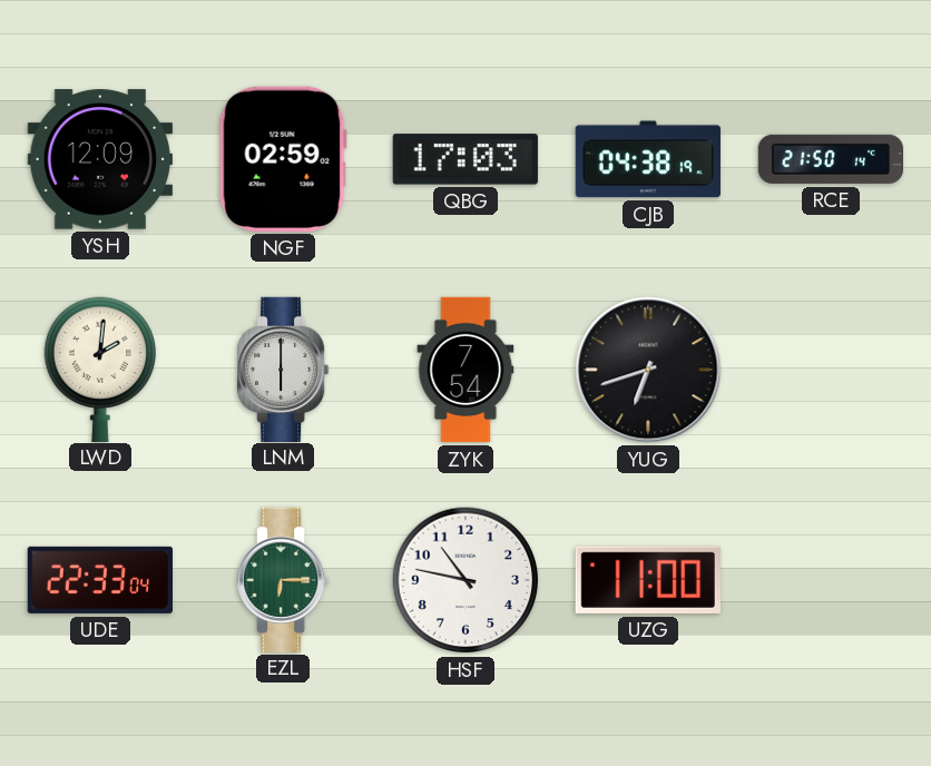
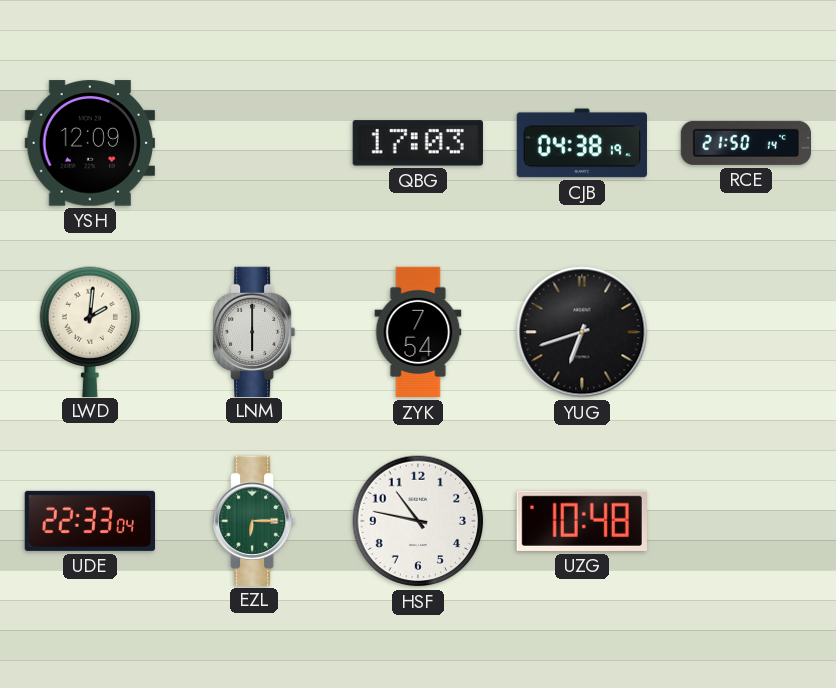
NGF: 02:59 -> none
UZG: 11:00 -> 10:48
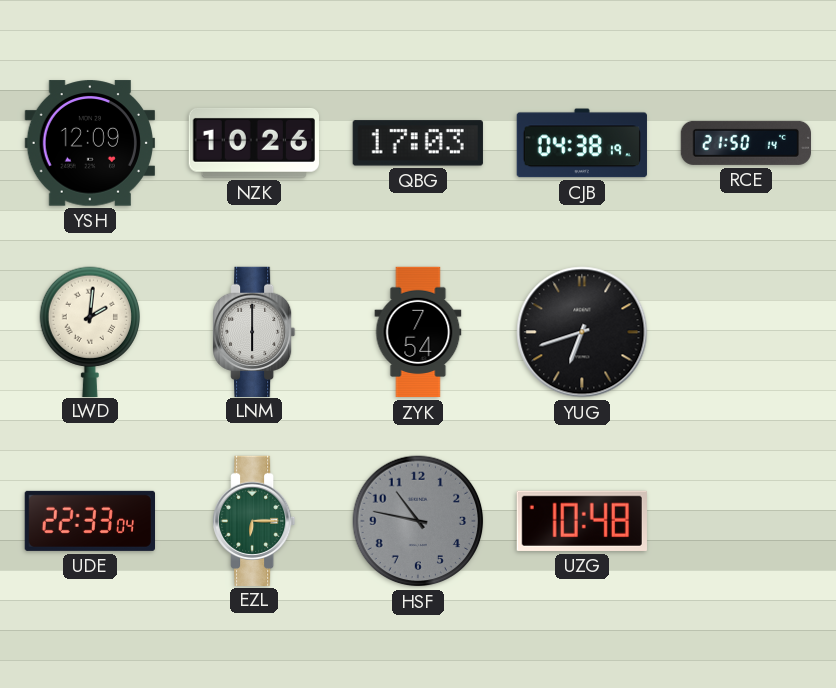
NZK: none -> 10:26
HSF dial: white -> grey
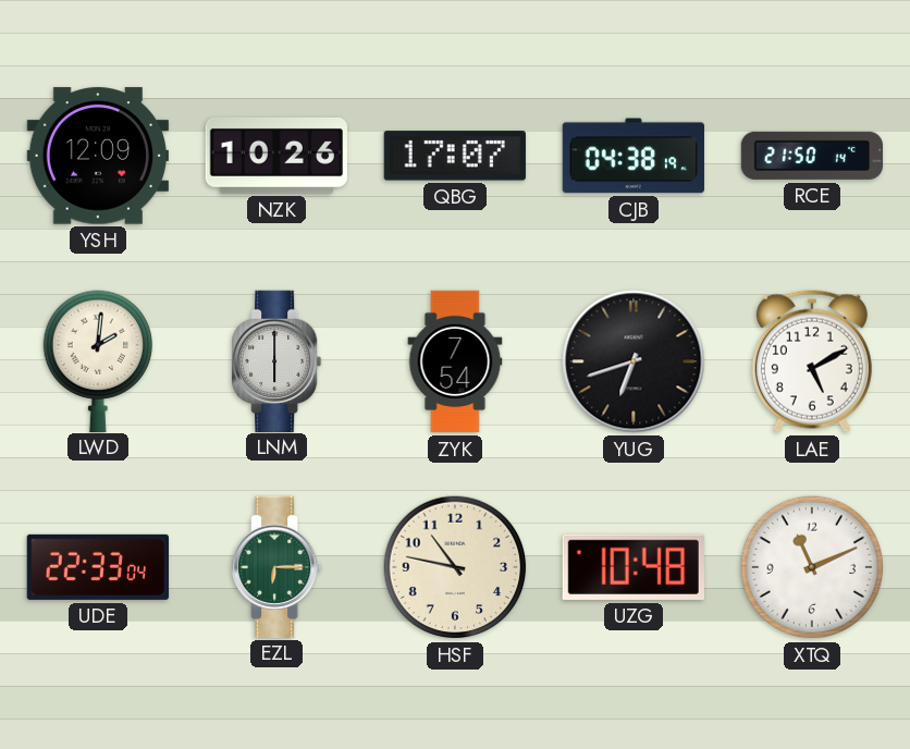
QBG: 17:03 -> 17:07
LAE: none -> 5:10
HSF dial: grey -> cream
XTQ: none -> 11:11
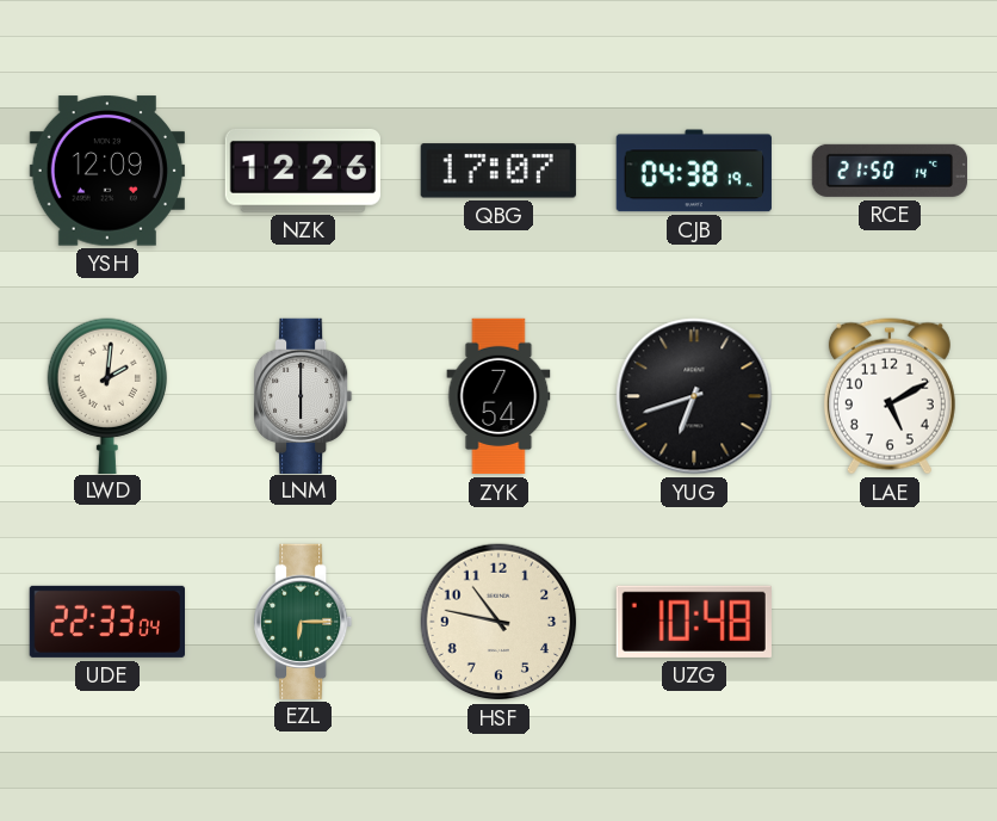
NZK: 10:26 -> 12:26
XTQ: 11:11 -> none
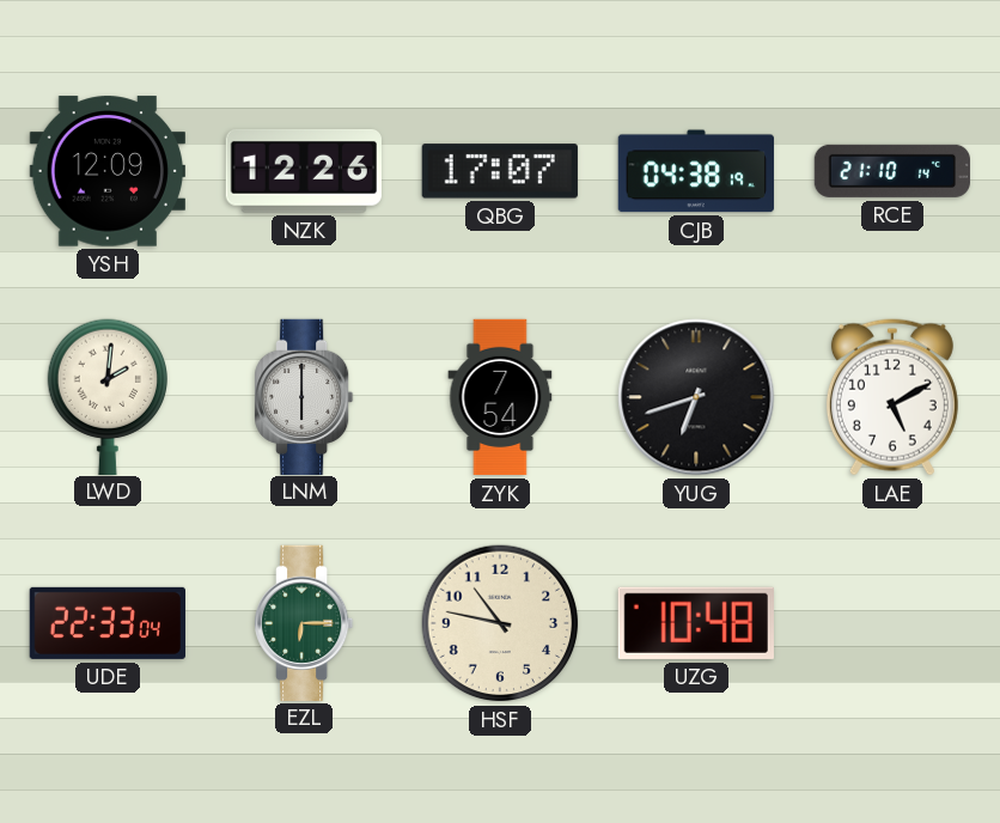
RCE: 21:50 -> 21:10
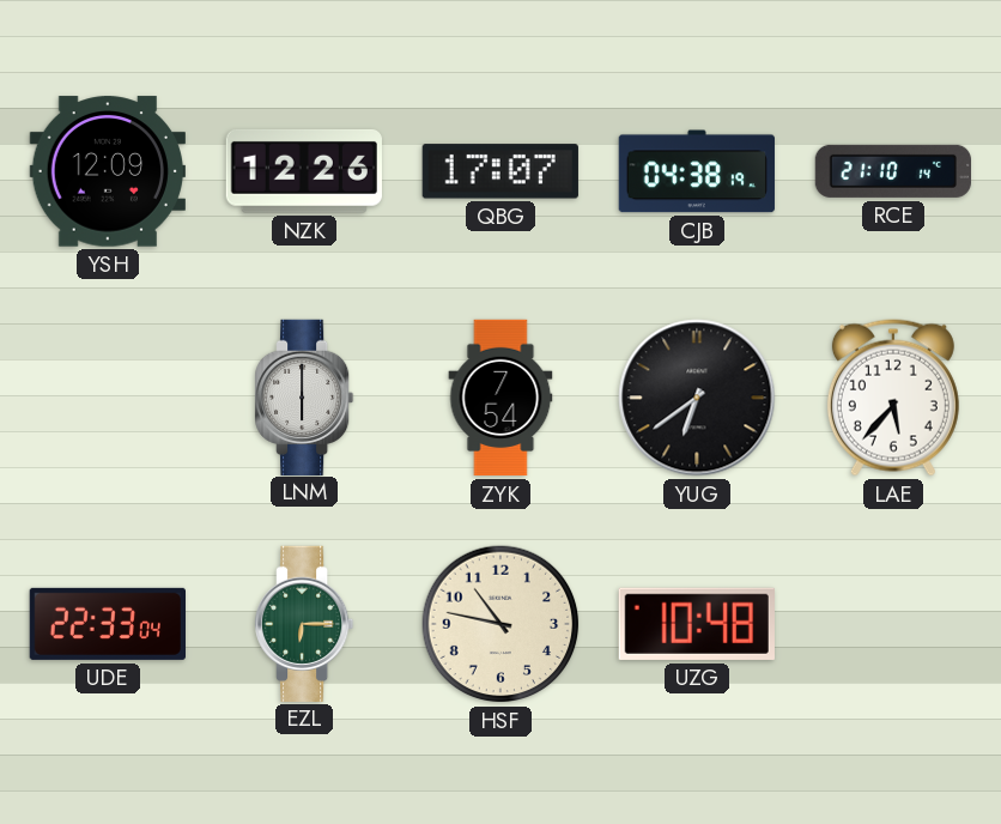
LWD: 2:01 -> none
YUG: 6:42 -> 6:39
LAE: 5:10 -> 5:37
